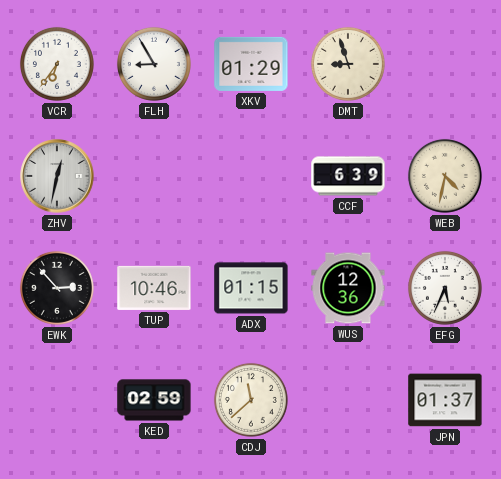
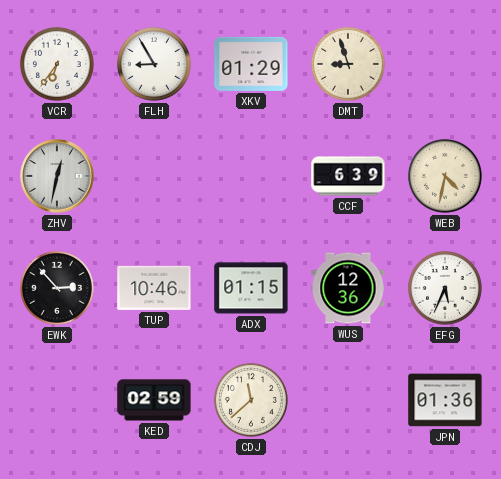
JPN: 01:37 -> 01:36
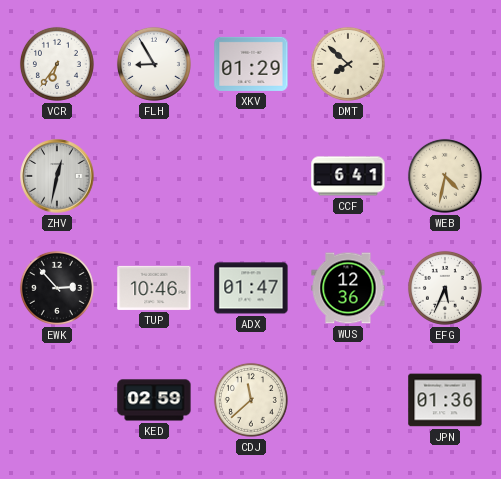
DMT: 8:57 -> 7:52
CCF: 6:39 -> 6:41
ADX: 01:15 -> 01:47
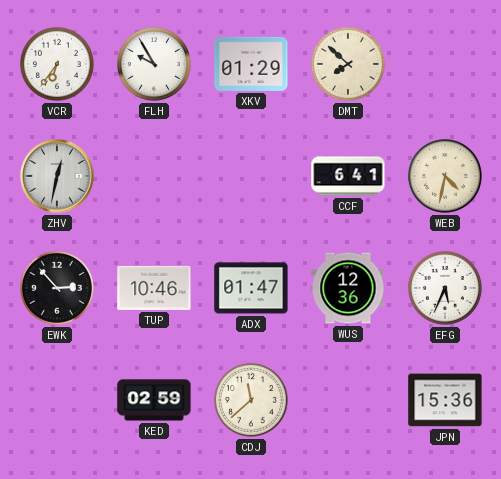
FLH: 8:55 -> 9:55
JPN: 01:36 -> 15:36
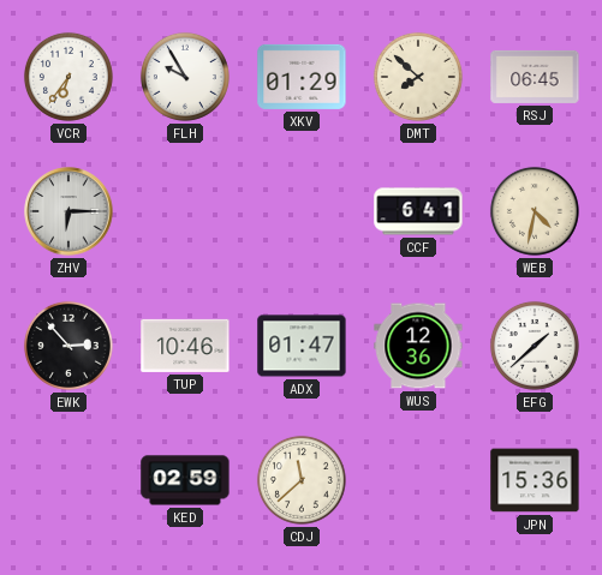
RSJ: none -> 06:45
ZHV: 12:32 -> 6:15
EFG: 5:34 -> 1:38
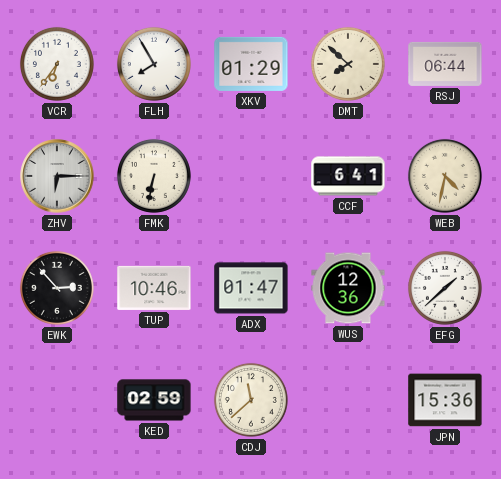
FLH: 9:55 -> 7:55
RSJ: 06:45 -> 06:44
FMK: none -> 6:32
